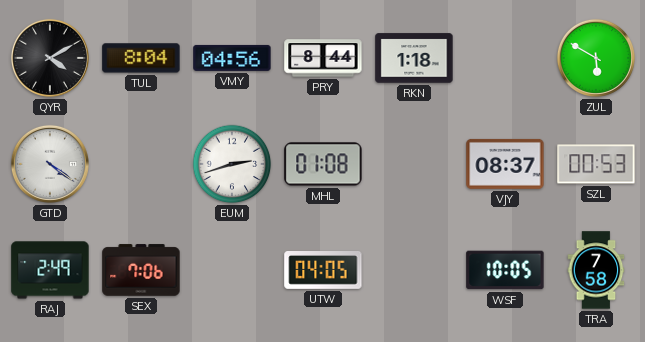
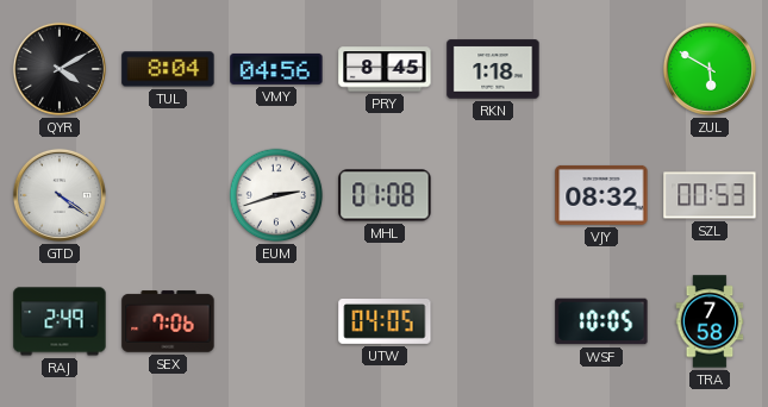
PRY: 8:44 -> 8:45
VJY: 08:37 -> 08:32
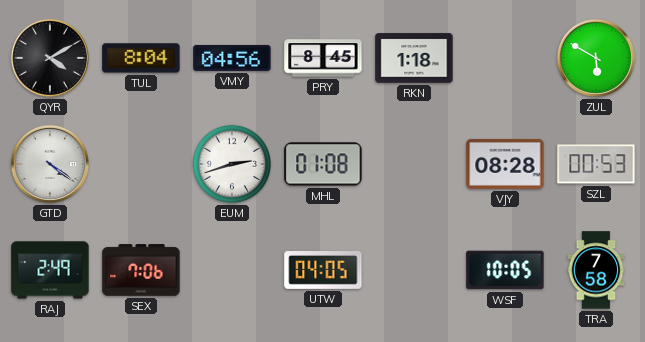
VJY: 08:32 -> 08:28
